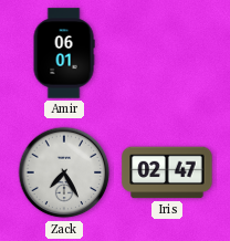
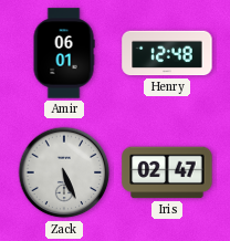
Henry: none -> 12:48
Zack: 7:25 -> 5:26
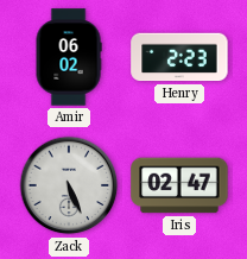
Amir: 06:01 -> 06:02
Henry: 12:48 -> 2:23
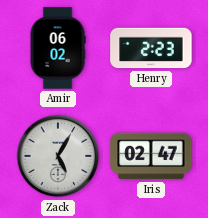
Zack: 5:26 -> 5:05
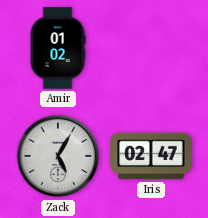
Amir: 06:02 -> 01:02
Henry: 2:23 -> none
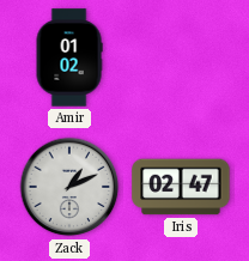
Zack: 5:05 -> 1:11
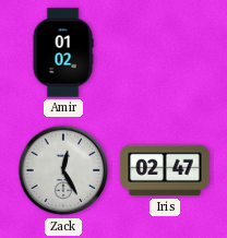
Zack: 1:11 -> 12:25
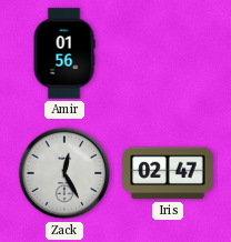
Amir: 01:02 -> 01:56
